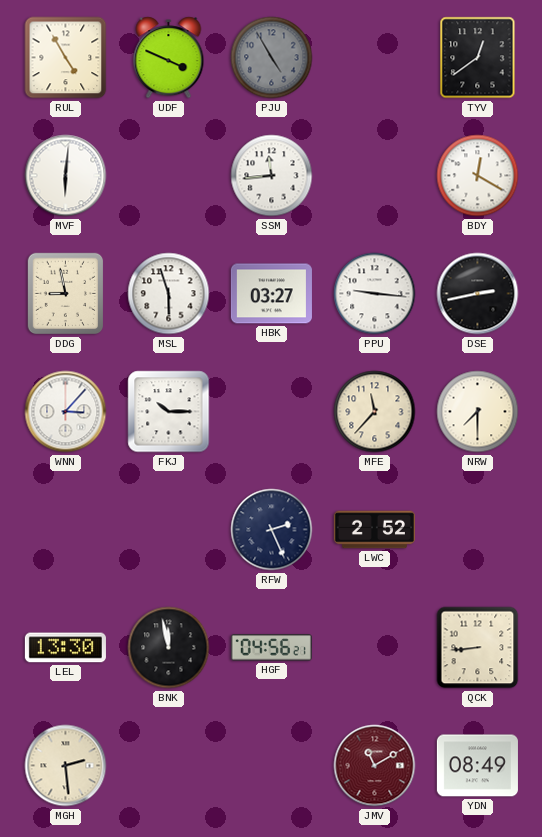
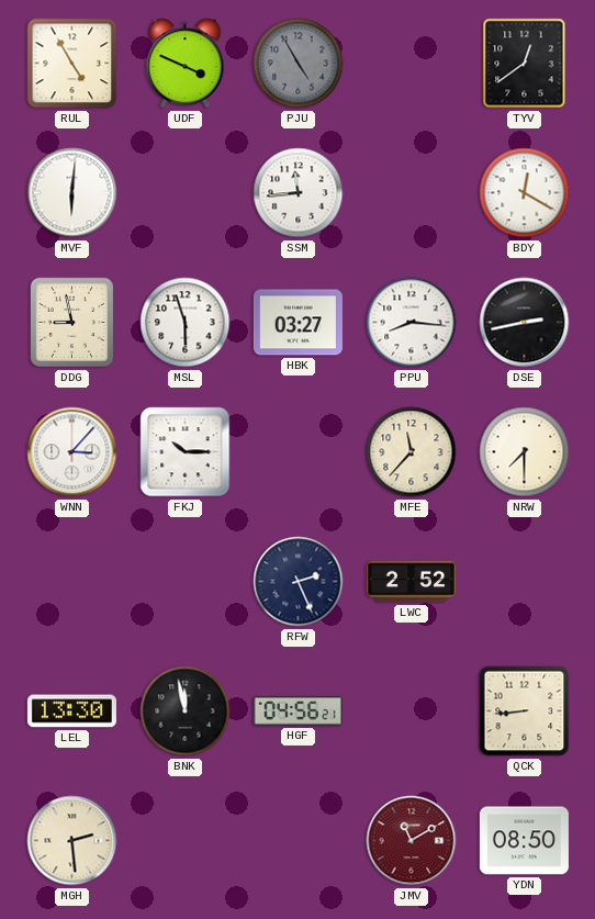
PPU: 9:16 -> 8:16
YDN: 08:49 -> 08:50
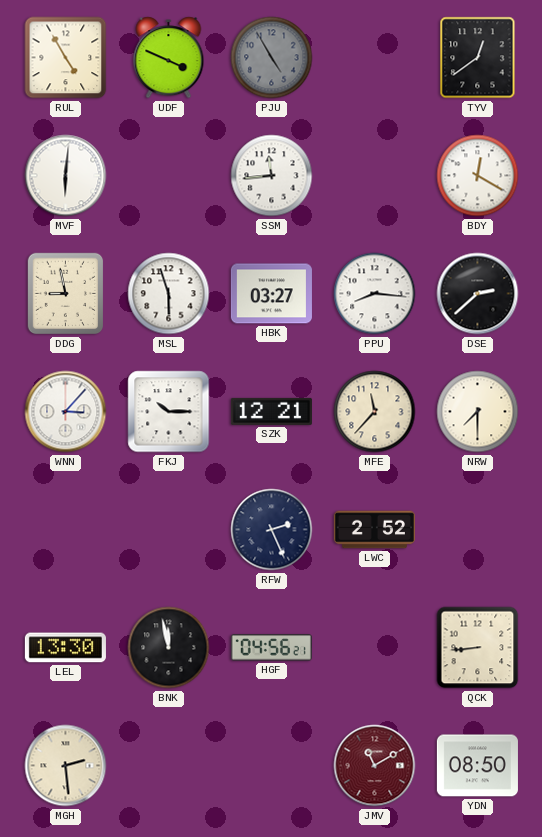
DSE: 2:43 -> 2:38
SZK: none -> 12:21
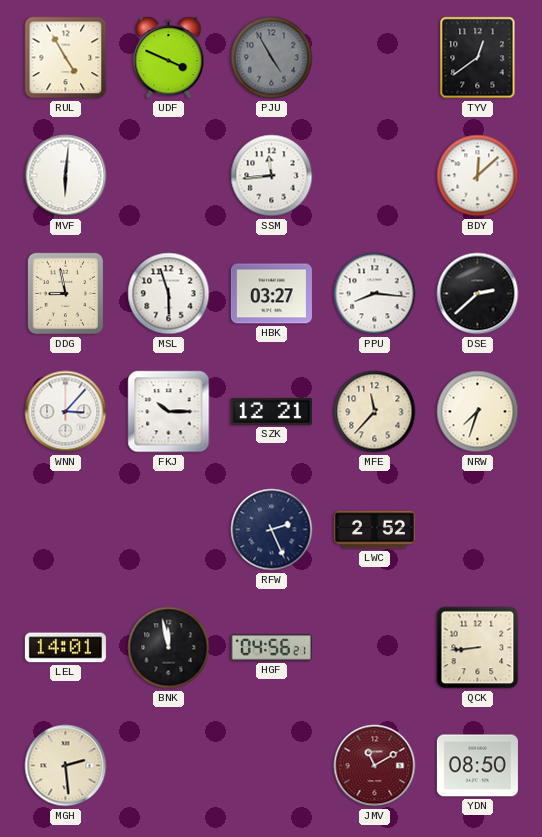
BDY: 12:20 -> 12:08
NRW: 7:30 -> 7:33
LEL: 13:30 -> 14:01
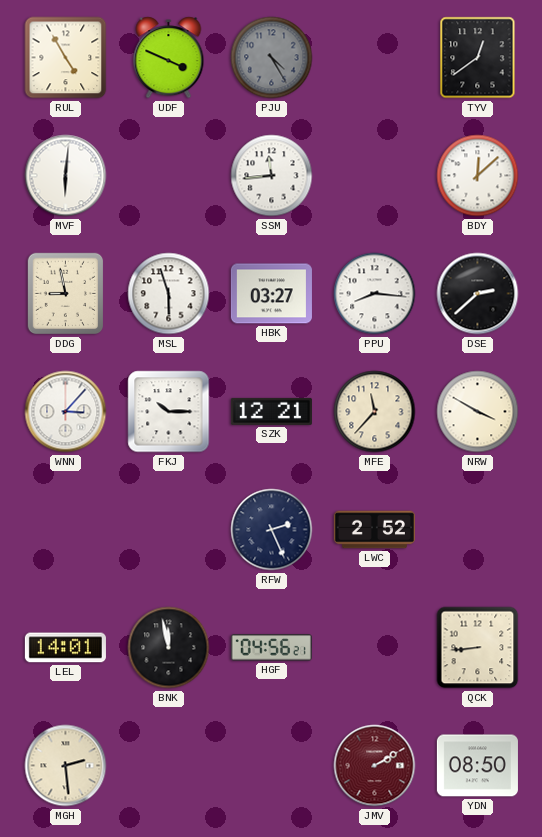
PJU: 4:55 -> 4:25
NRW: 7:33 -> 3:50
JMV: 11:10 -> 2:10
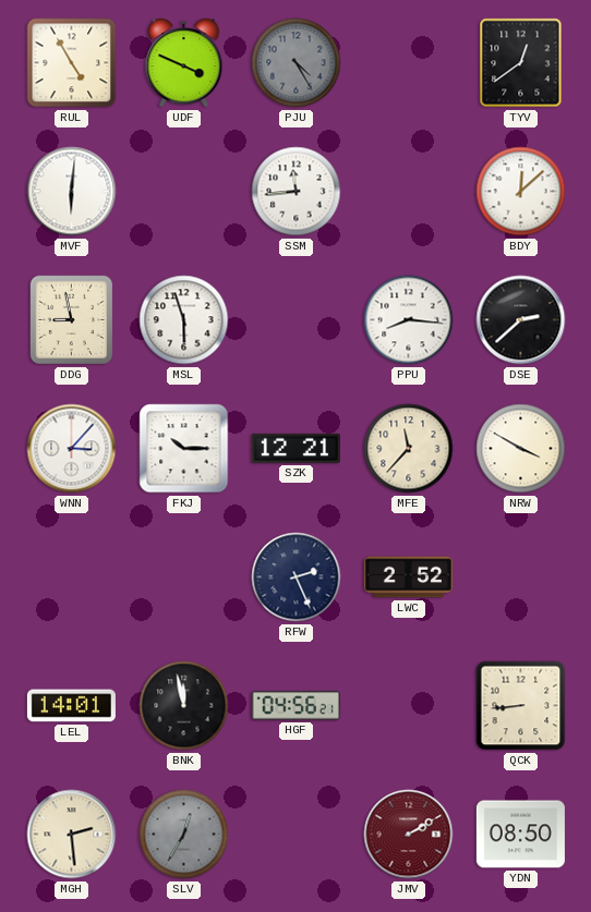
HBK: 03:27 -> none
SLV: none -> 12:35
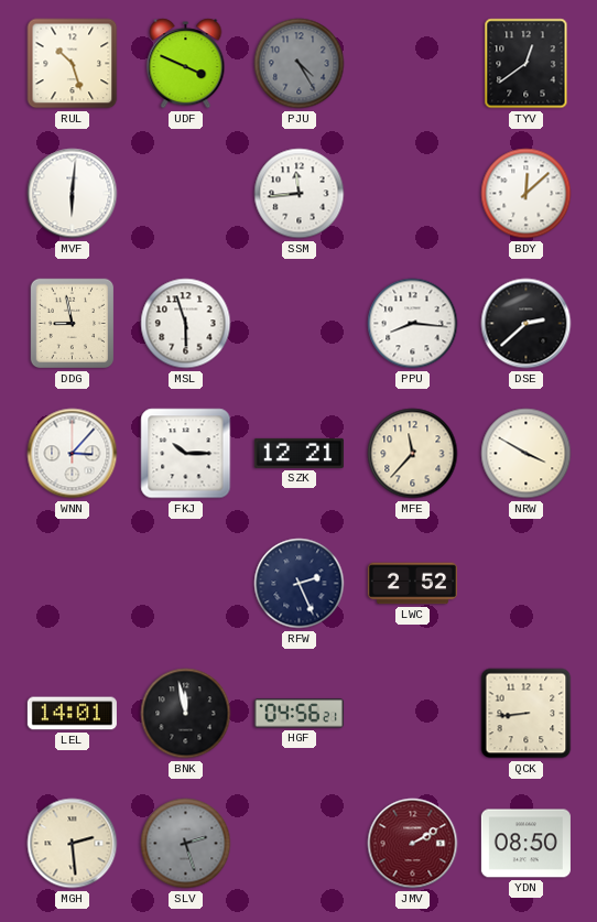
RUL: 4:55 -> 10:27
SLV: 12:35 -> 2:27
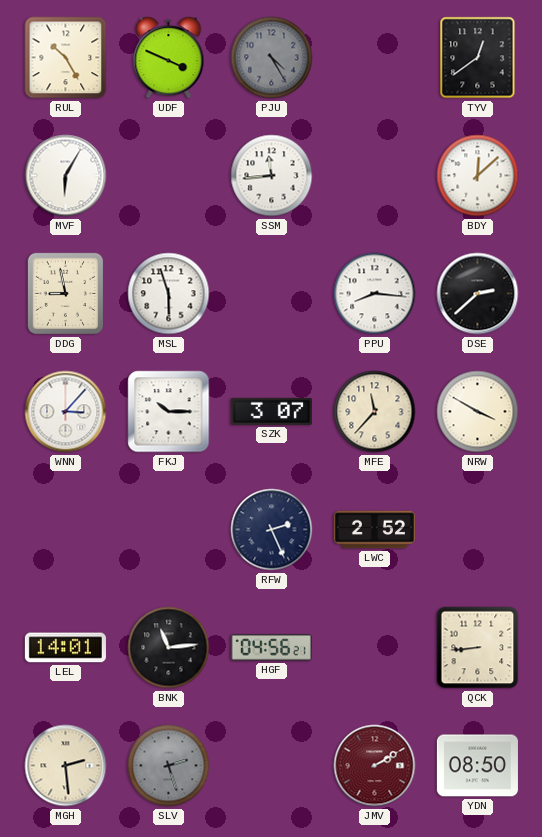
RUL: 10:27 -> 10:25
MVF: 6:01 -> 6:05
SZK: 12:21 -> 3:07
BNK: 11:58 -> 11:14
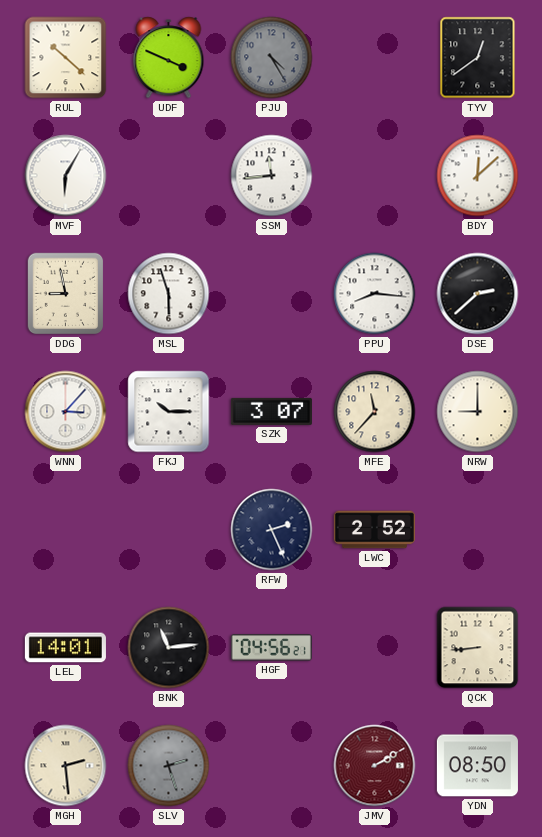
RUL: 10:25 -> 10:22
NRW: 3:50 -> 9:00
